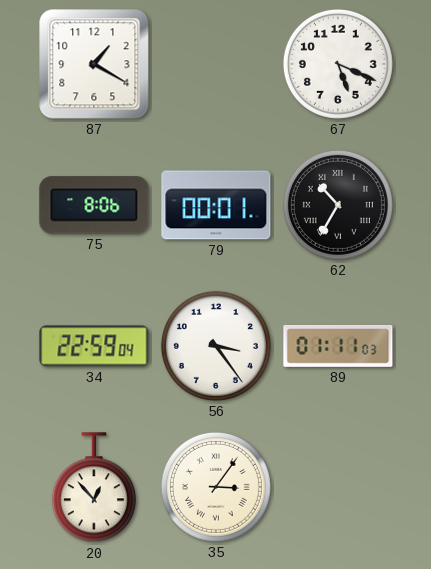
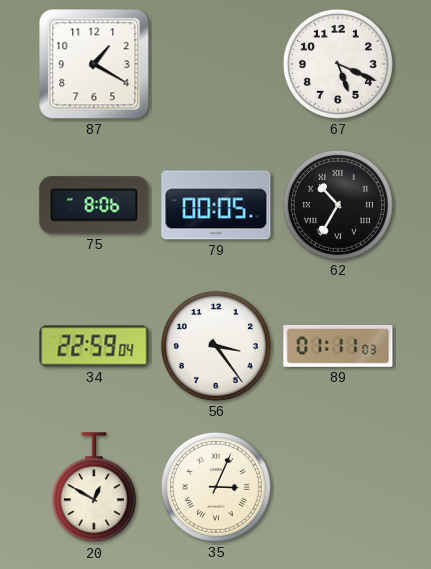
79: 00:01 -> 00:05
20: 12:53 -> 12:50
35: 3:06 -> 3:04
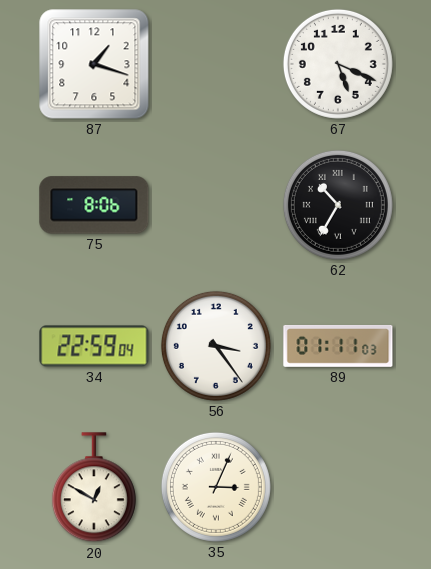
87: 1:20 -> 1:18
79: 00:05 -> none
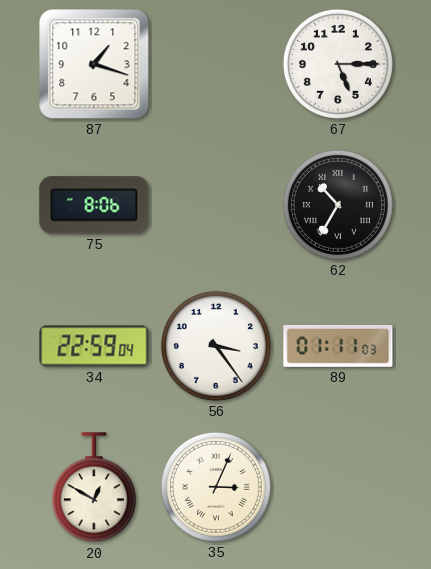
67: 5:19 -> 5:15
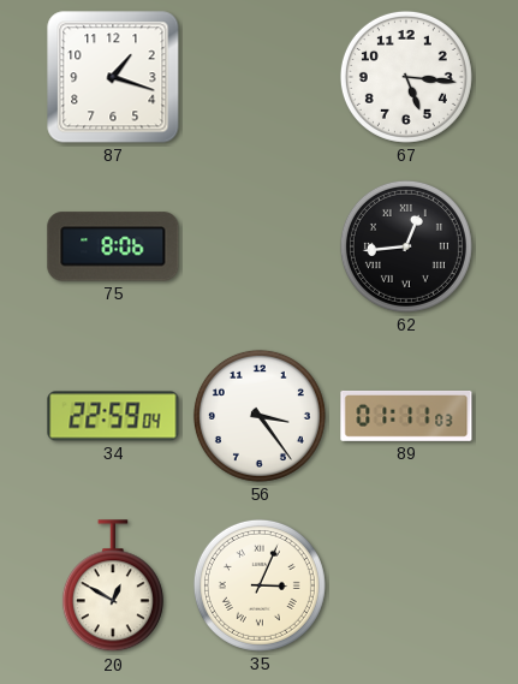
67: 5:15 -> 5:16
62: 10:35 -> 12:44
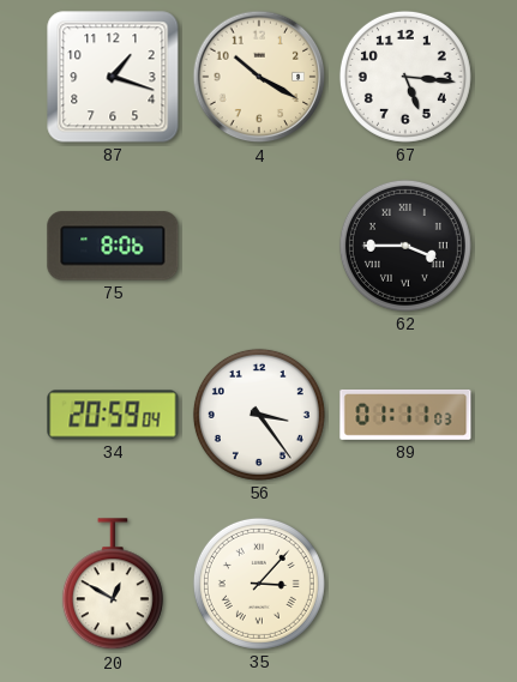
4: none -> 10:20
62: 12:44 -> 3:45
34: 22:59 -> 20:59
35: 3:04 -> 3:07
